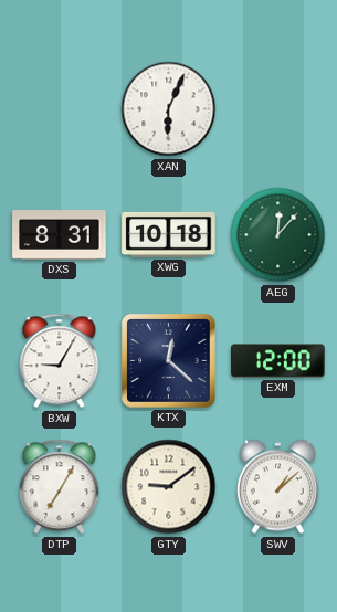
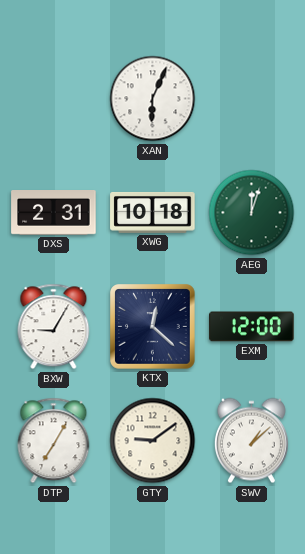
DXS: 8:31 -> 2:31
AEG: 12:07 -> 12:03
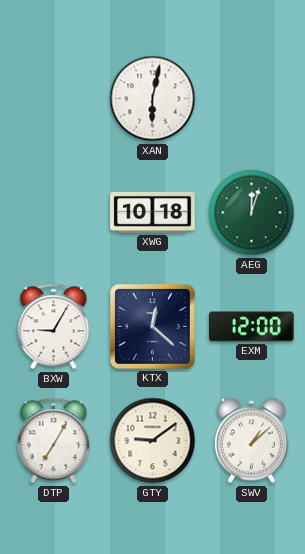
XAN: 6:04 -> 6:02
DXS: 2:31 -> none
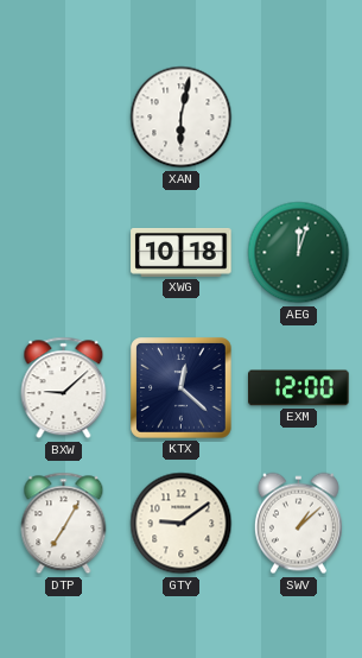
BXW: 9:05 -> 9:08
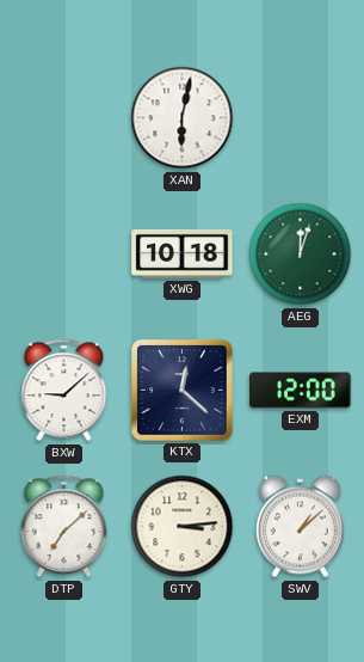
DTP: 7:05 -> 7:08
GTY: 9:09 -> 3:14
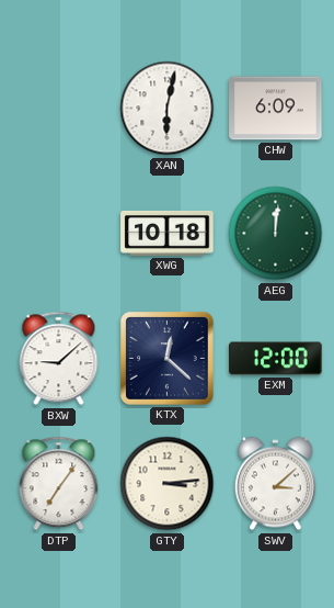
CHW: none -> 6:09
AEG: 12:03 -> 12:01
DTP: 7:08 -> 7:06
SWV: 1:08 -> 3:08
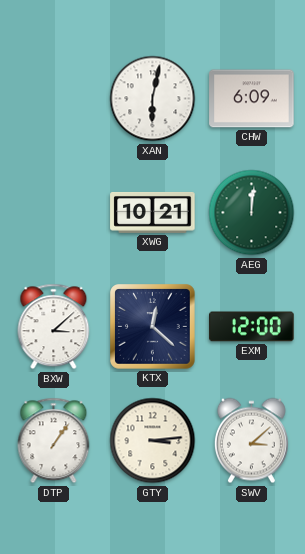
XWG: 10:18 -> 10:21
BXW: 9:08 -> 3:08
DTP: 7:06 -> 1:06
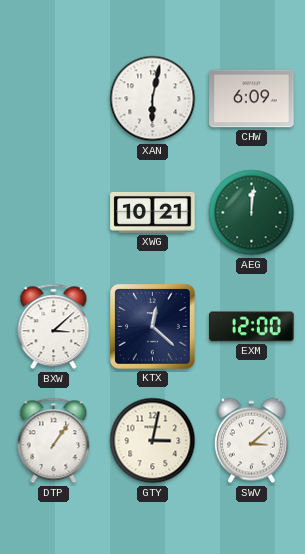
GTY: 3:14 -> 3:02
